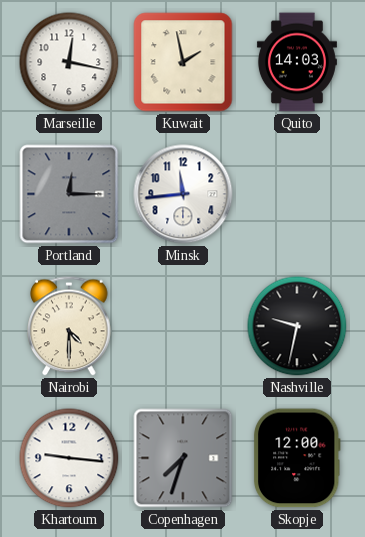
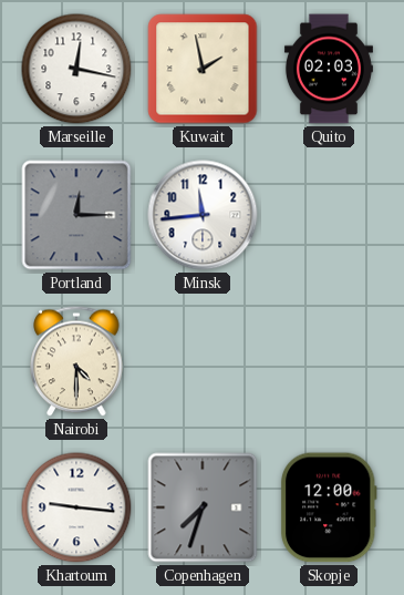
Quito: 14:03 -> 02:03
Nashville: 9:32 -> none
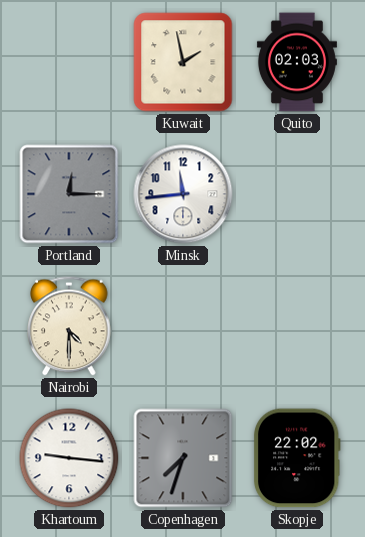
Marseille: 12:17 -> none
Skopje: 12:00 -> 22:02
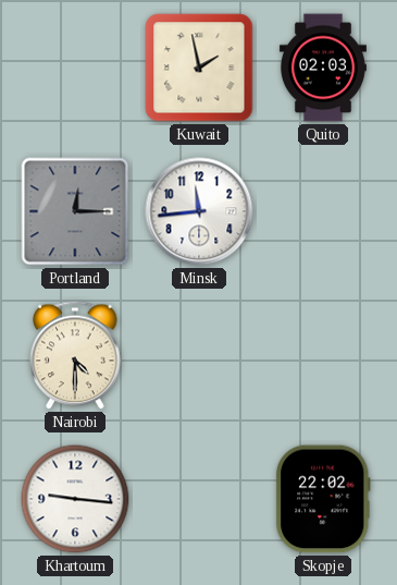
Copenhagen: 7:33 -> none
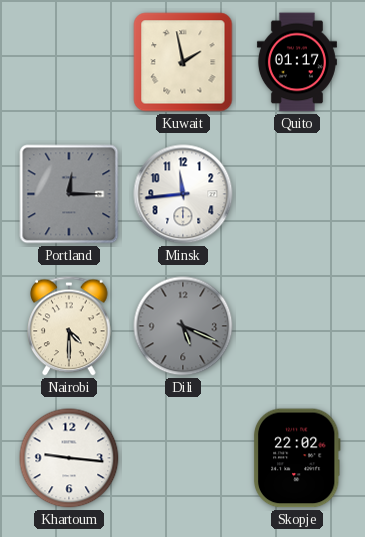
Quito: 02:03 -> 01:17
Dili: none -> 5:19
